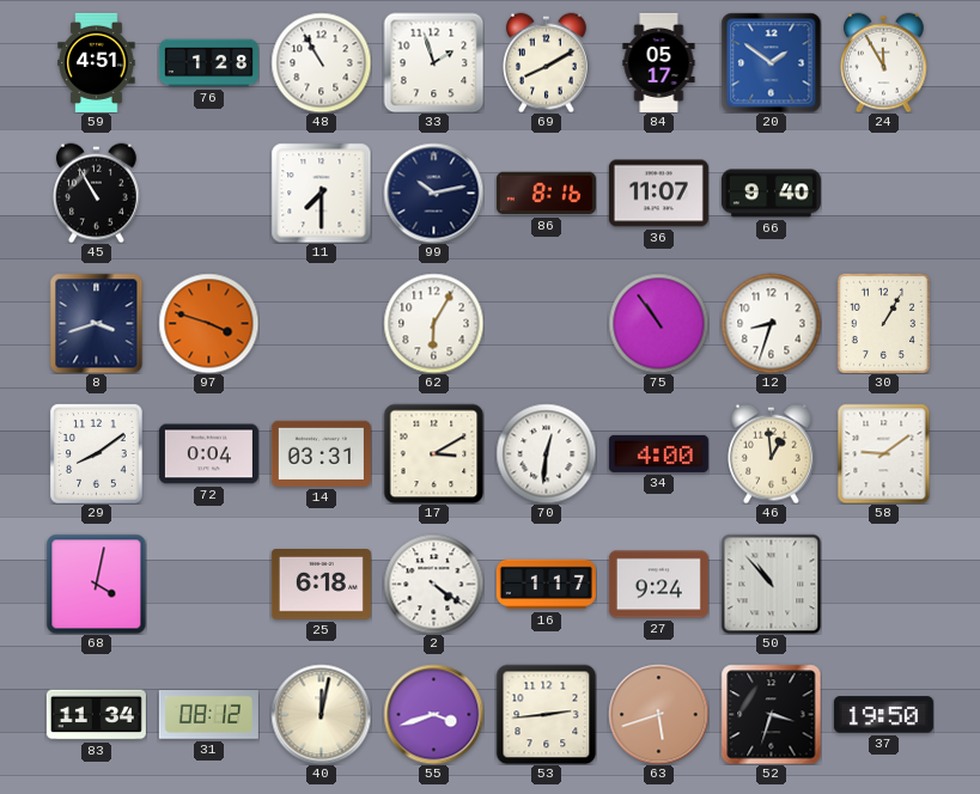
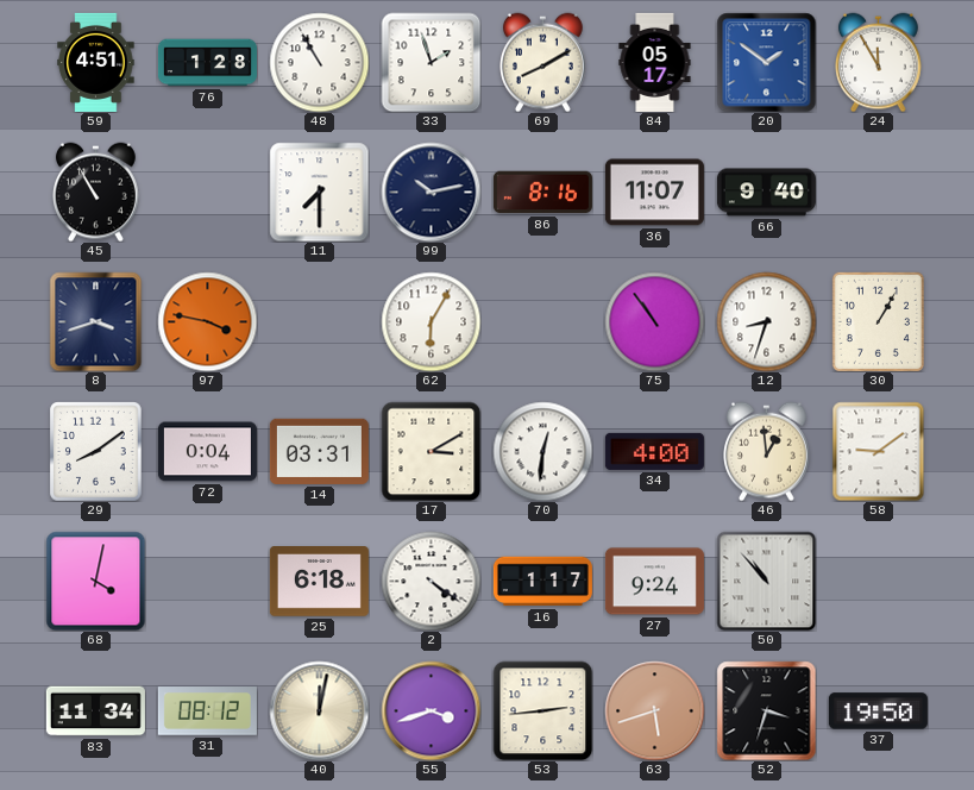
97: 3:48 -> 3:47
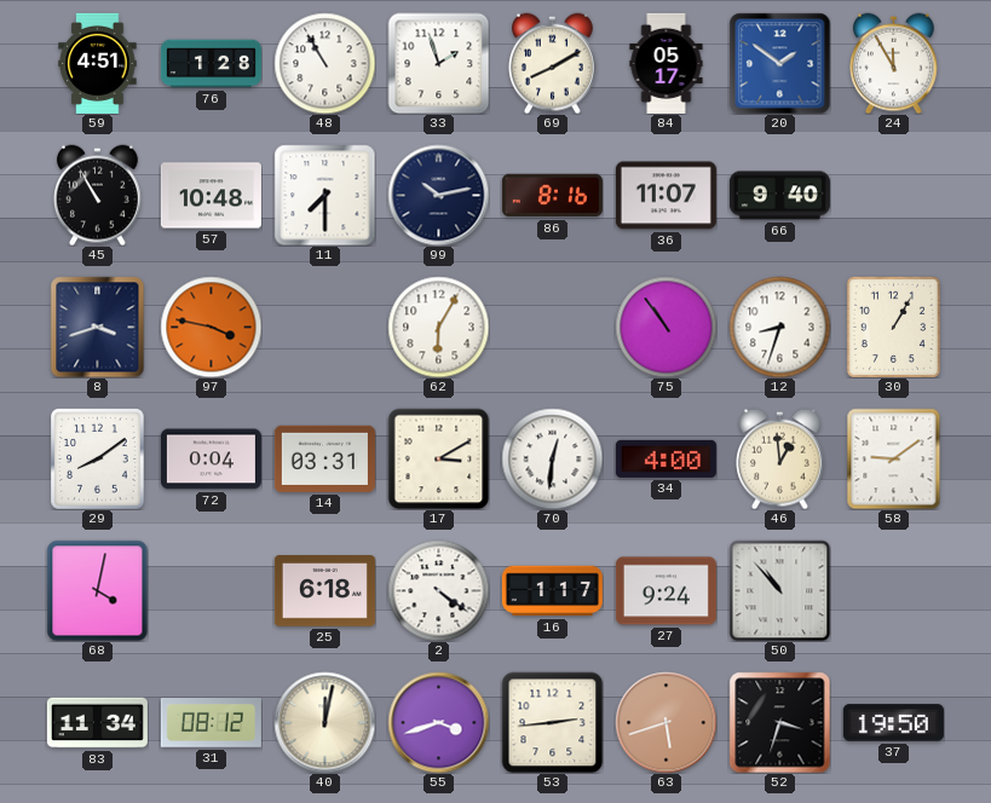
57: none -> 10:48
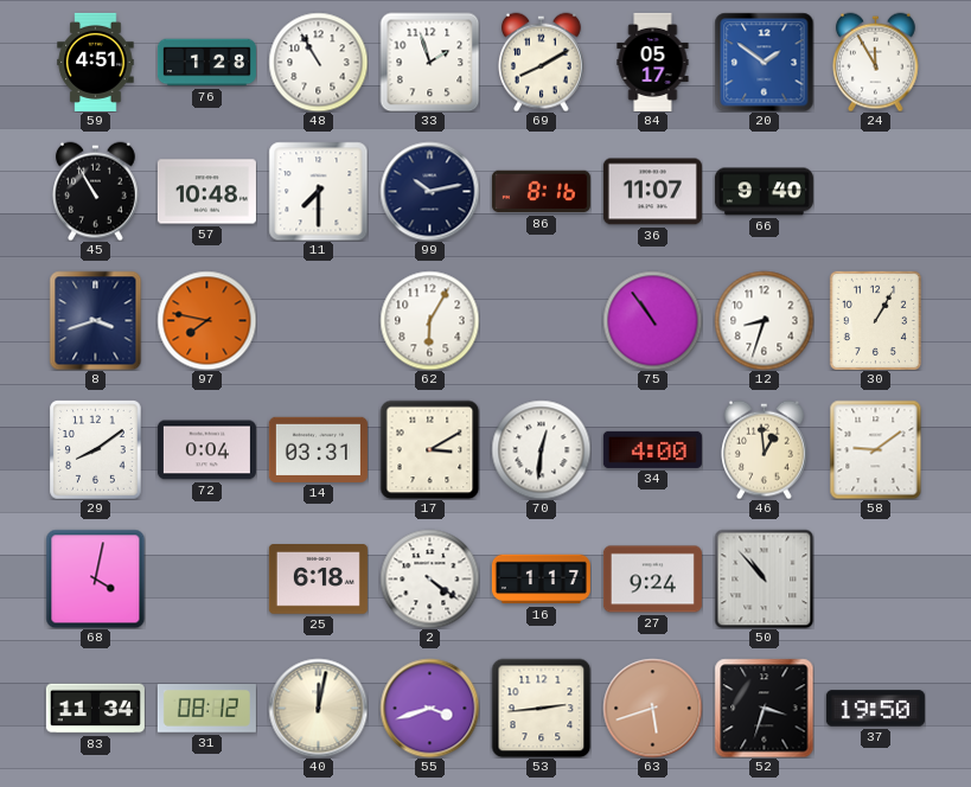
97: 3:47 -> 7:47
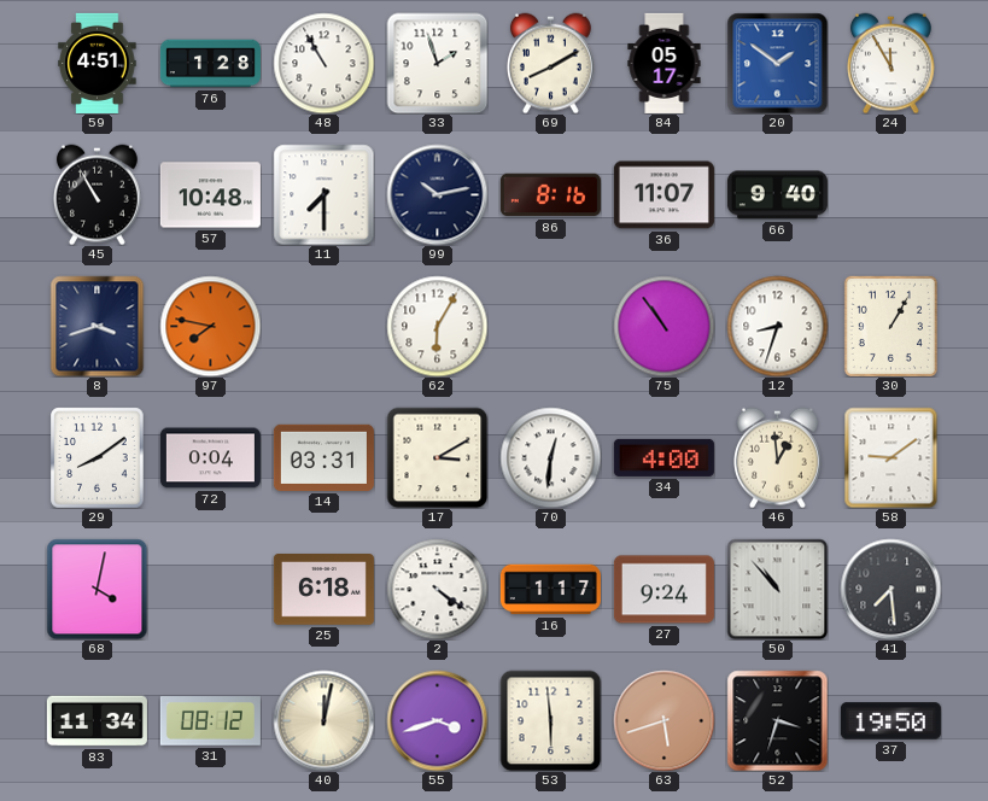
41: none -> 7:29
53: 2:44 -> 5:59
